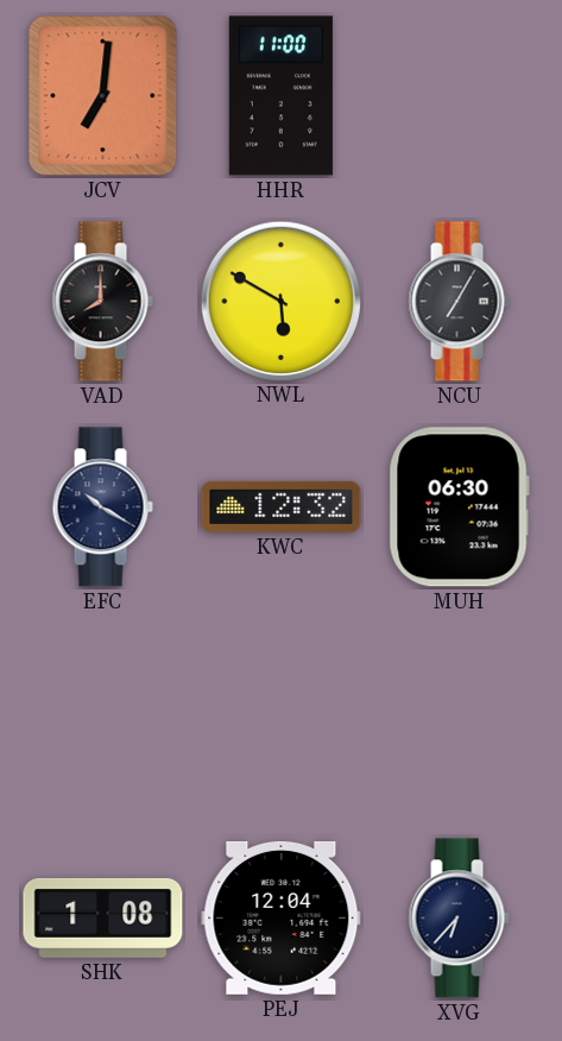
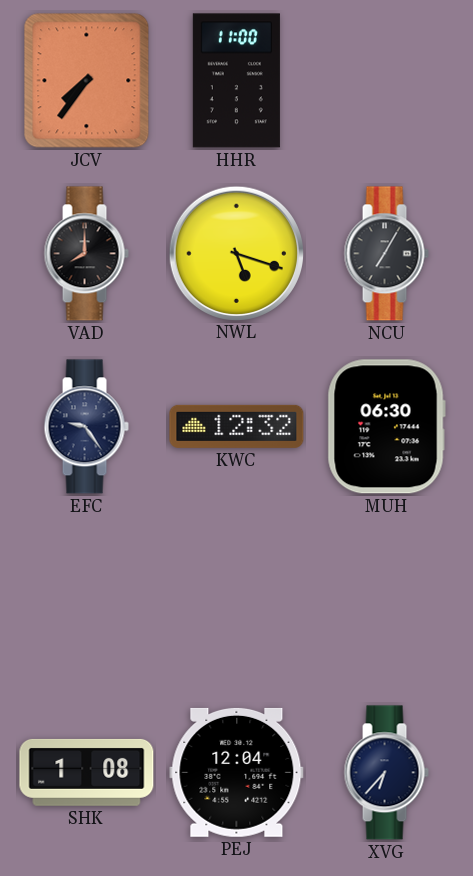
JCV: 7:01 -> 7:36
NWL: 5:50 -> 5:18
EFC: 10:20 -> 9:24
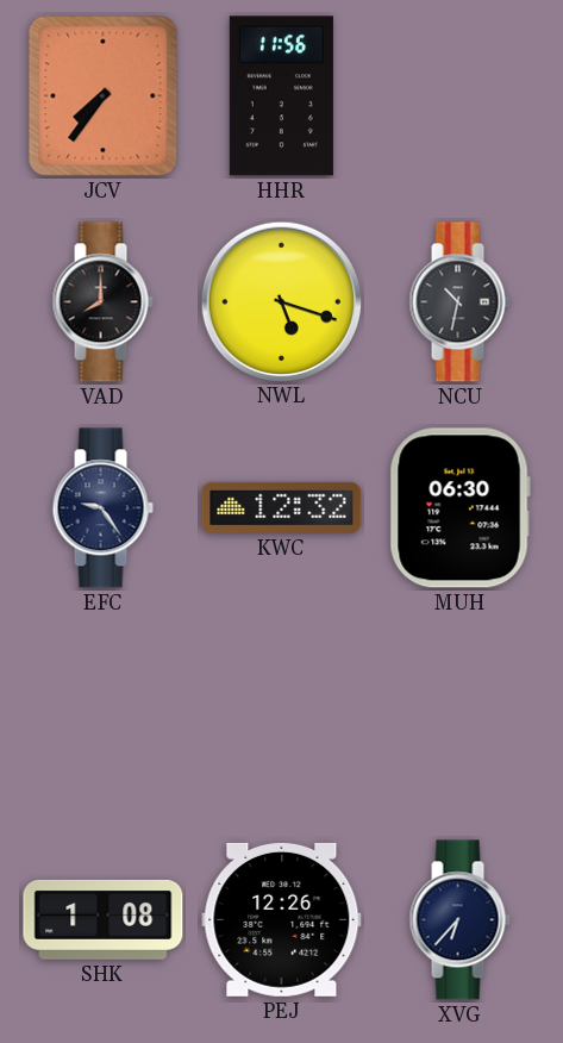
HHR: 11:00 -> 11:56
NCU: 7:05 -> 10:32
PEJ: 12:04 -> 12:26
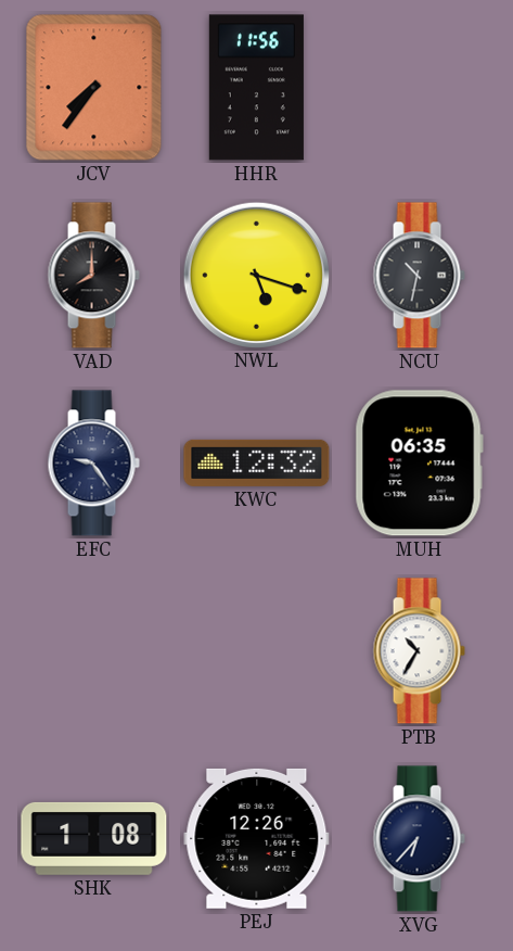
MUH: 06:30 -> 06:35
PTB: none -> 10:35
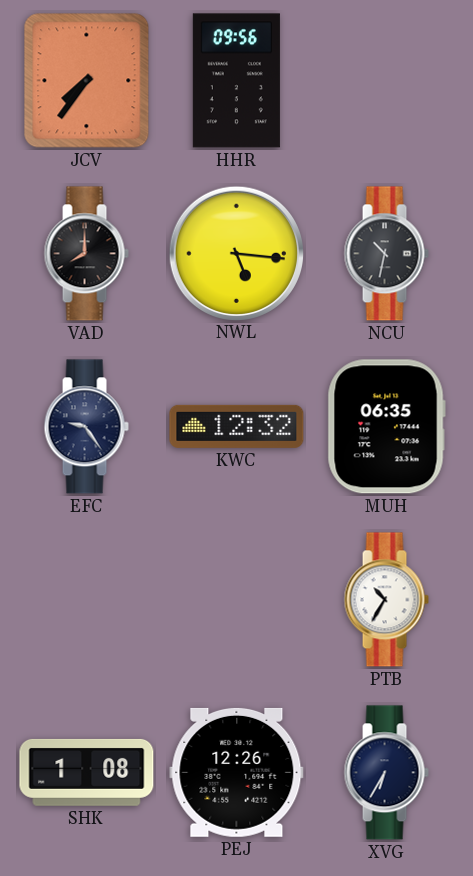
HHR: 11:56 -> 09:56
NWL: 5:18 -> 5:16
XVG: 6:37 -> 6:35
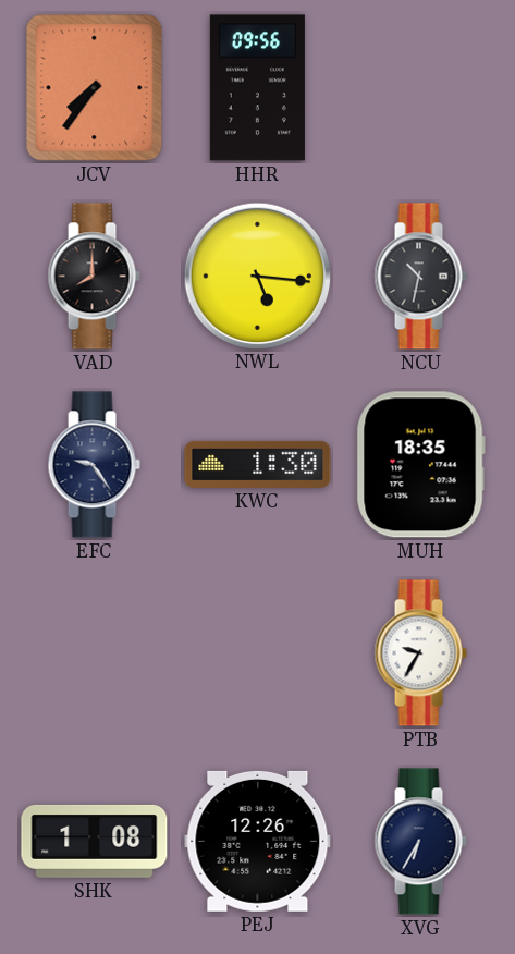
KWC: 12:32 -> 1:30
MUH: 06:35 -> 18:35
PTB: 10:35 -> 9:35
